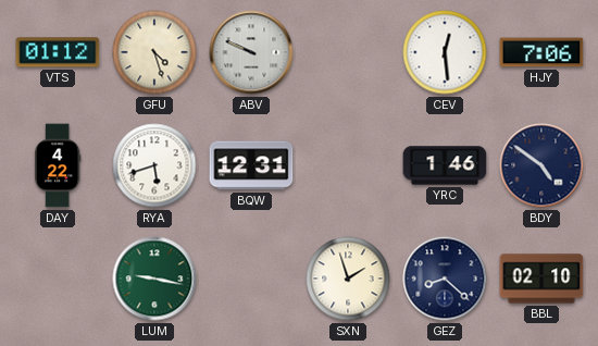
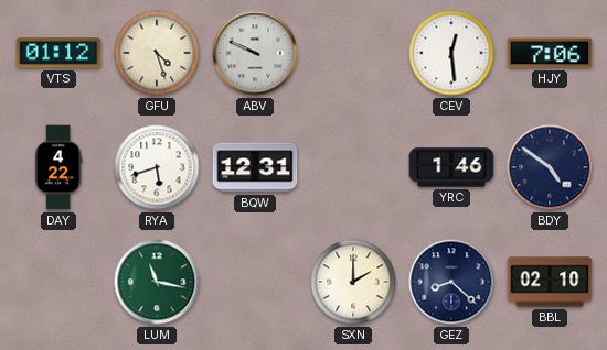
LUM: 9:17 -> 11:17
SXN: 1:57 -> 2:00
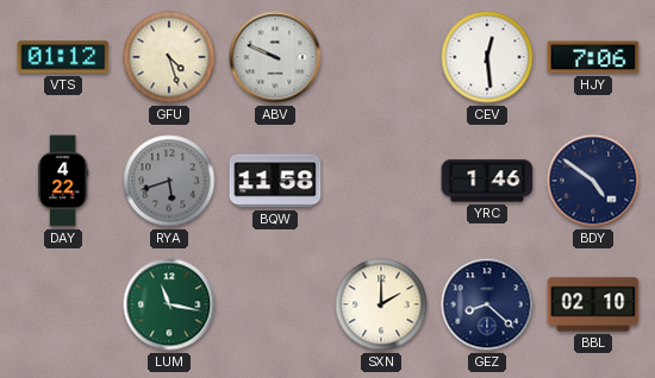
RYA dial: white -> grey
BQW: 12:31 -> 11:58
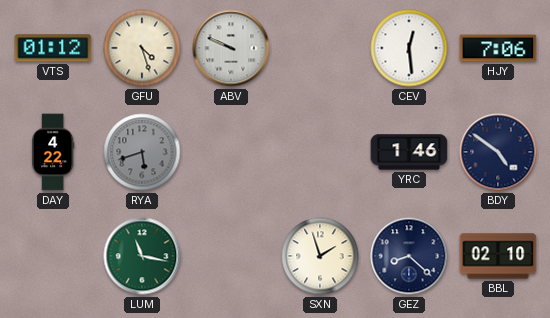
BQW: 11:58 -> none
SXN: 2:00 -> 1:57
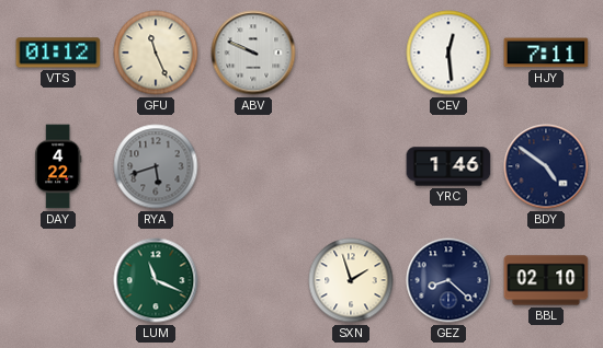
GFU: 4:27 -> 11:26
HJY: 7:06 -> 7:11
LUM: 11:17 -> 11:19
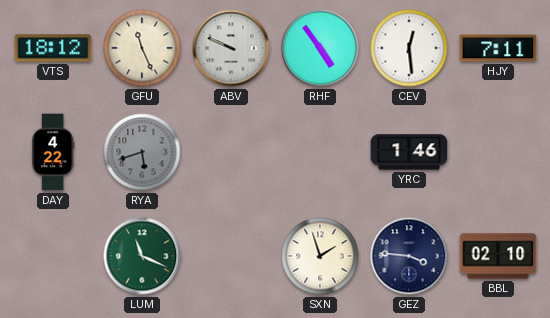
VTS: 01:12 -> 18:12
RHF: none -> 4:54
BDY: 4:51 -> none
GEZ: 8:22 -> 3:46
